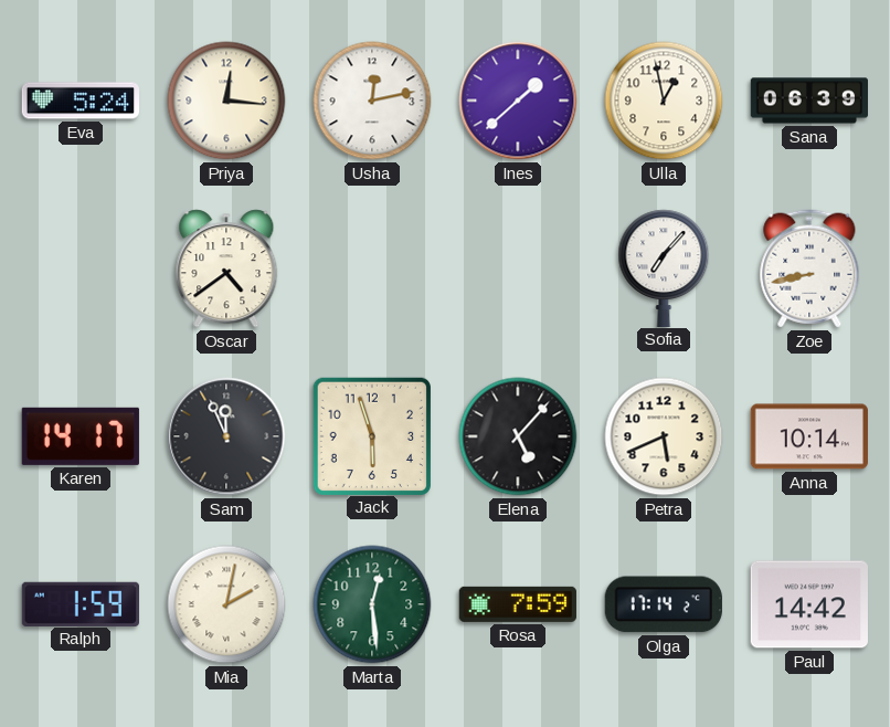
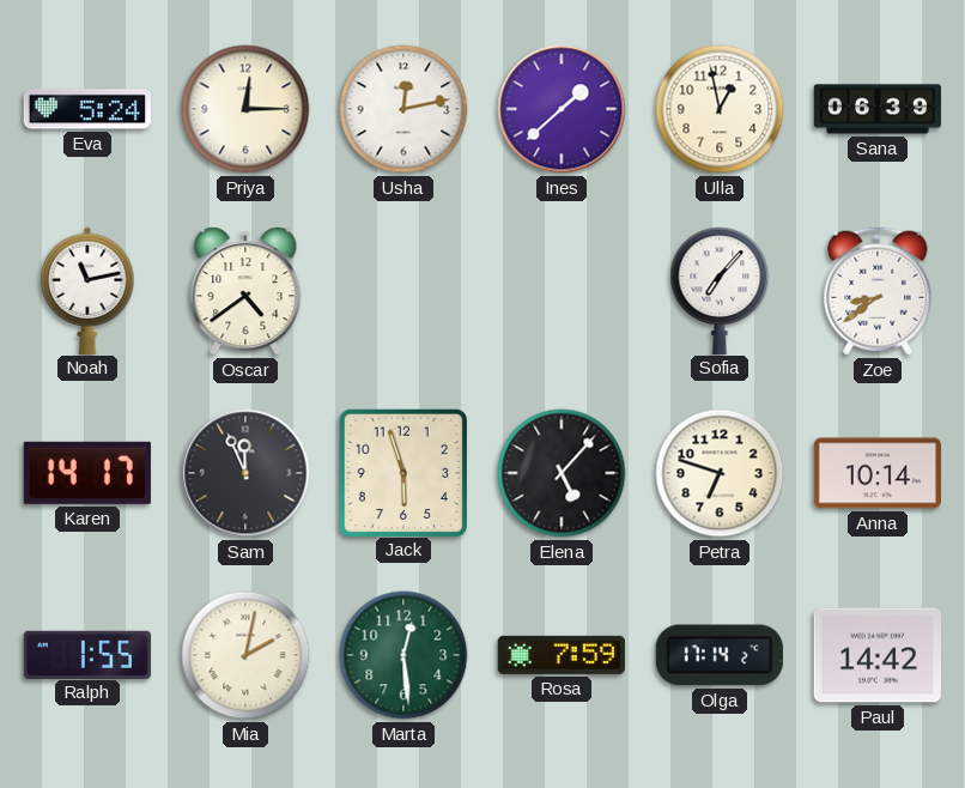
Priya: 12:16 -> 12:15
Noah: none -> 11:13
Zoe: 8:43 -> 8:39
Petra: 5:41 -> 6:48
Ralph: 1:59 -> 1:55
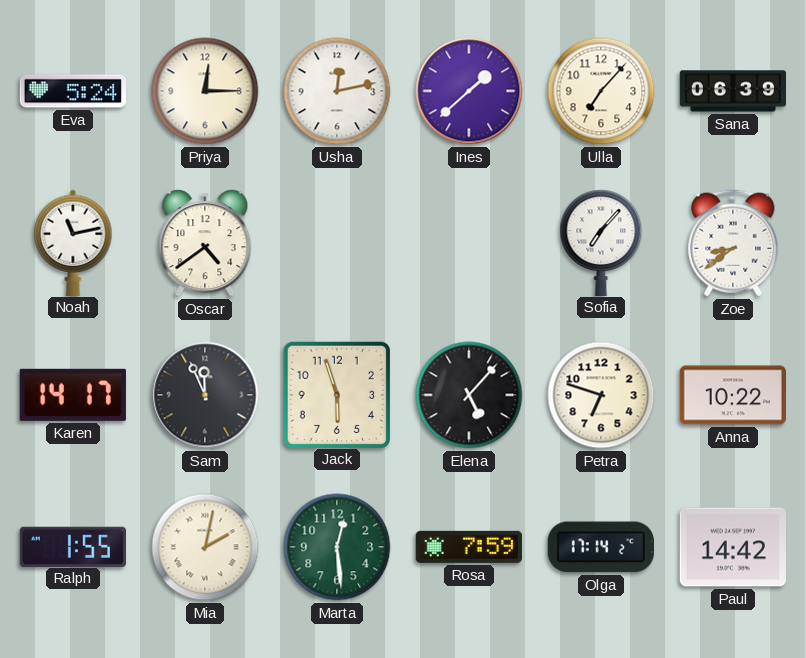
Ulla: 12:58 -> 7:07
Anna: 10:14 -> 10:22
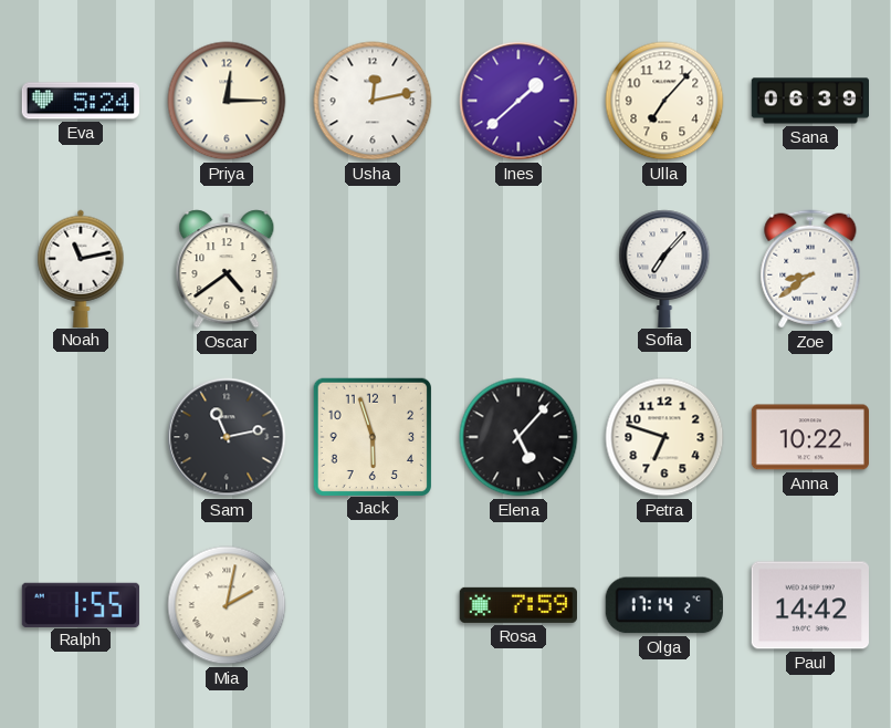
Karen: 14:17 -> none
Sam: 11:56 -> 11:13
Marta: 12:29 -> none
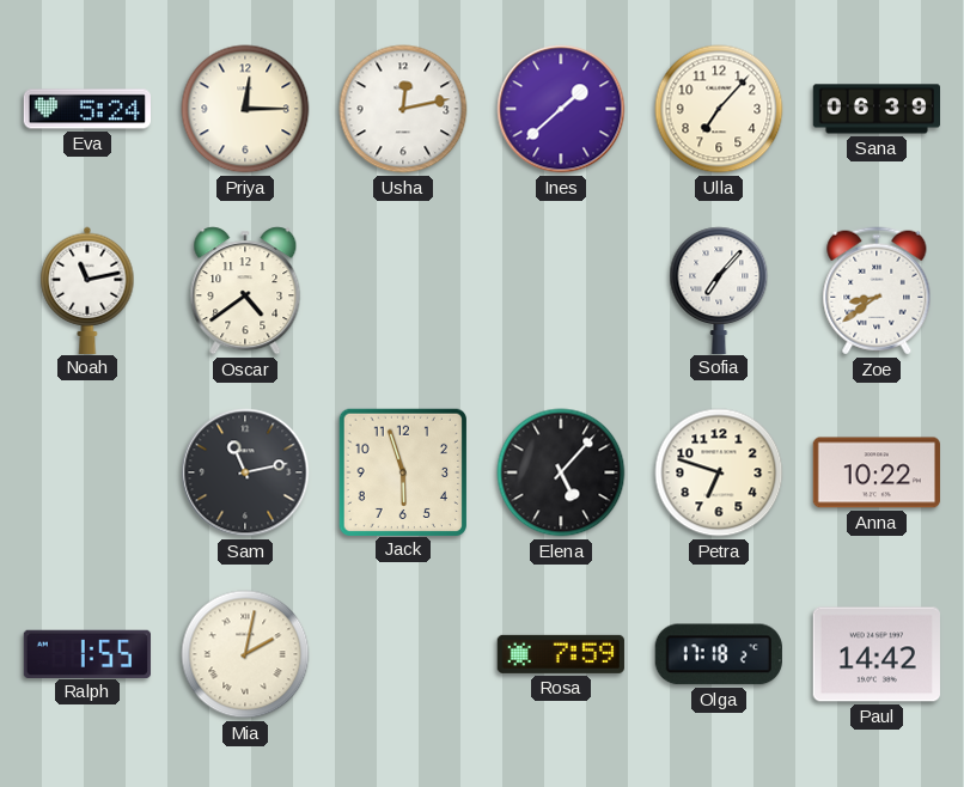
Olga: 17:14 -> 17:18
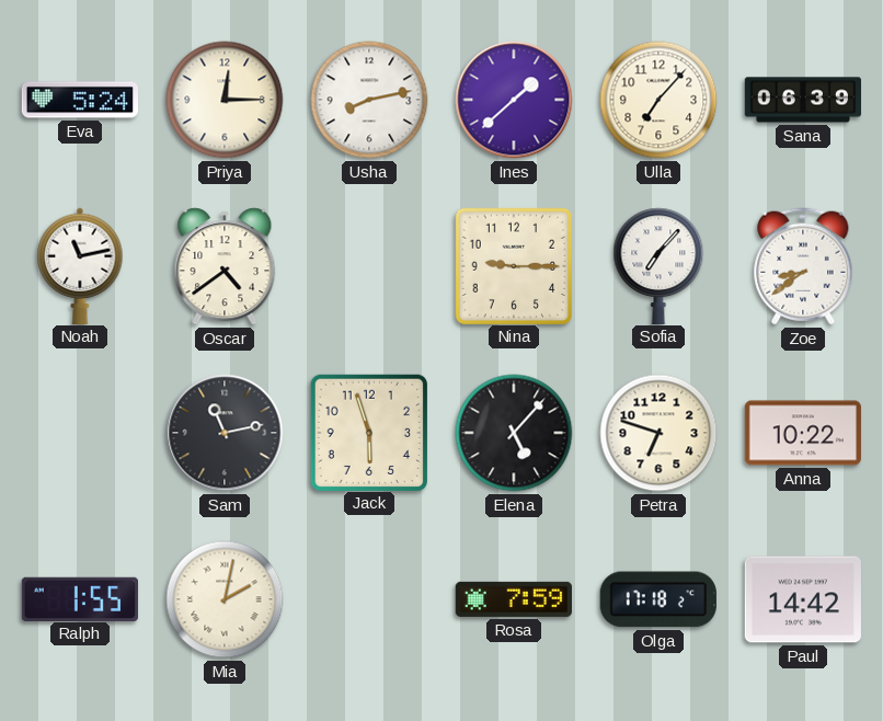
Usha: 12:13 -> 8:13
Nina: none -> 9:15
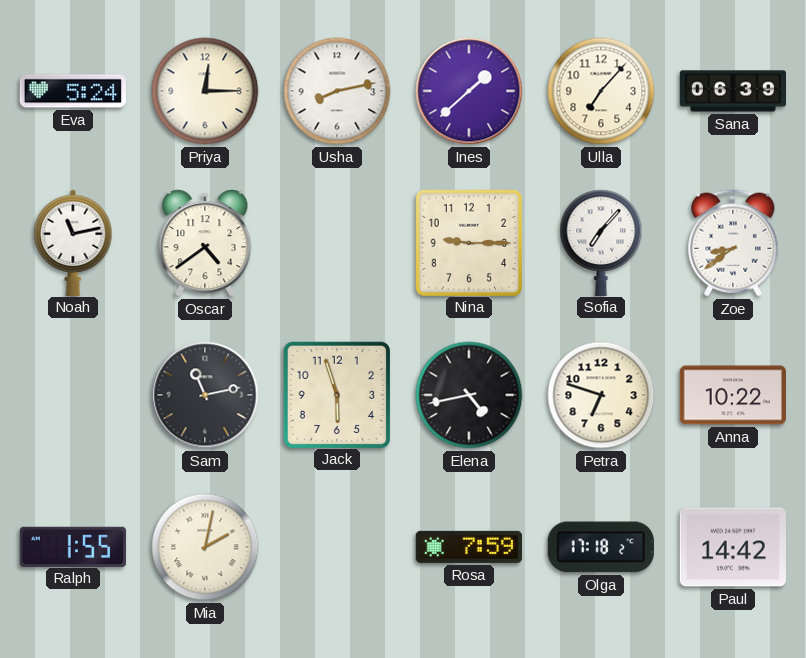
Elena: 5:07 -> 4:43
